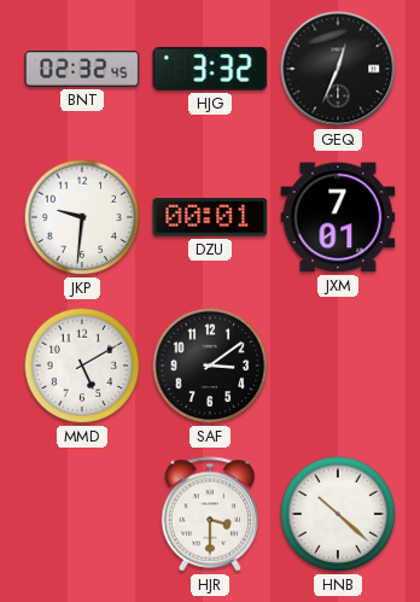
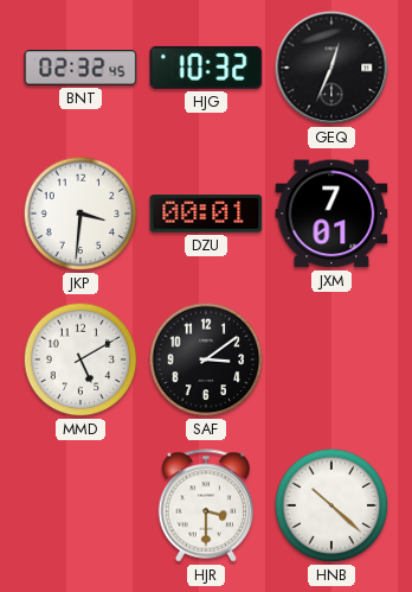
HJG: 3:32 -> 10:32
JKP: 9:31 -> 3:31
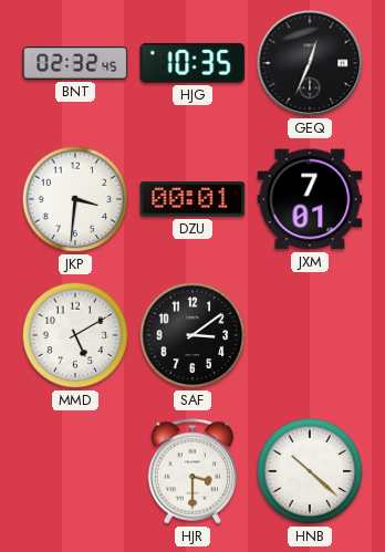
HJG: 10:32 -> 10:35
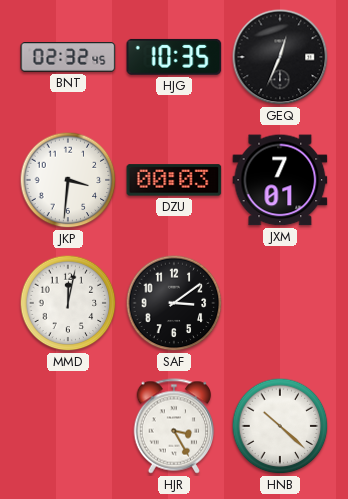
DZU: 00:01 -> 00:03
MMD: 5:10 -> 12:02
HJR: 3:30 -> 3:25
